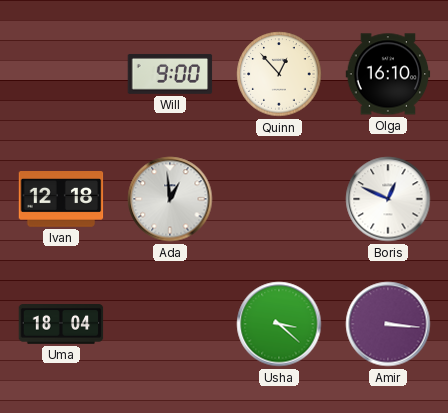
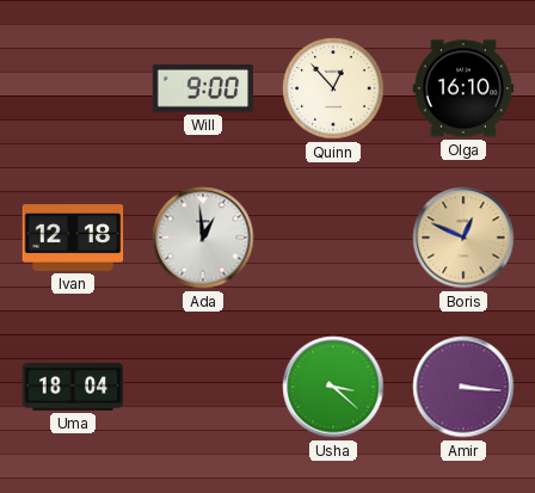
Boris dial: white -> champagne
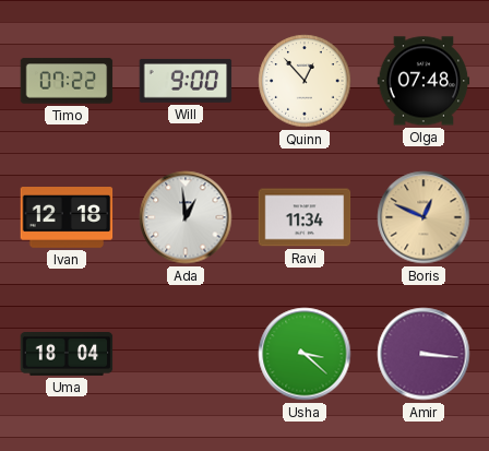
Timo: none -> 07:22
Olga: 16:10 -> 07:48
Ravi: none -> 11:34
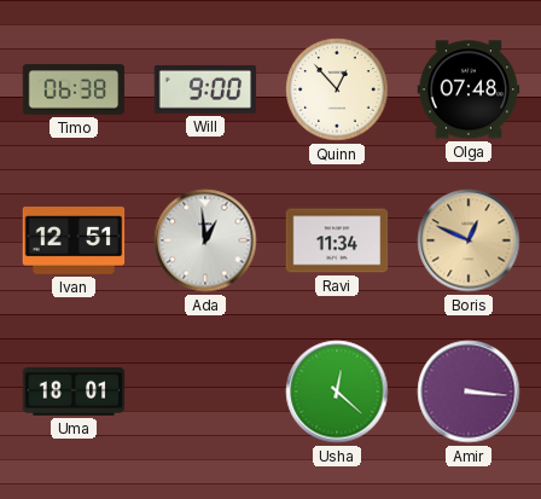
Timo: 07:22 -> 06:38
Ivan: 12:18 -> 12:51
Uma: 18:04 -> 18:01
Usha: 3:22 -> 12:22
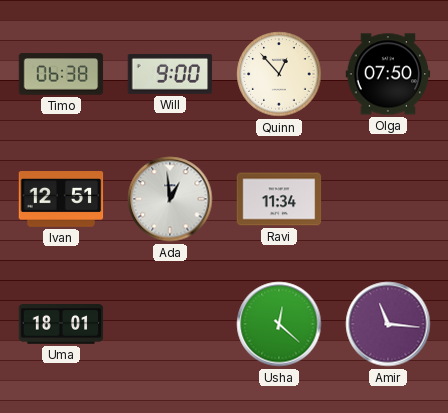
Olga: 07:48 -> 07:50
Boris: 12:49 -> none
Amir: 3:16 -> 11:16
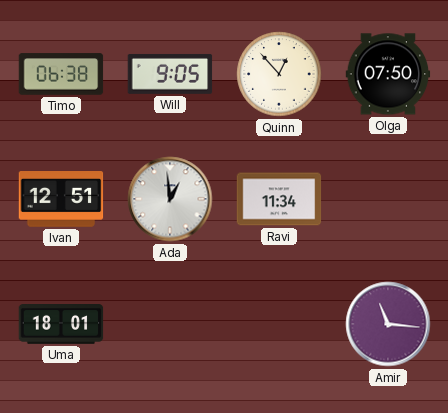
Will: 9:00 -> 9:05
Usha: 12:22 -> none
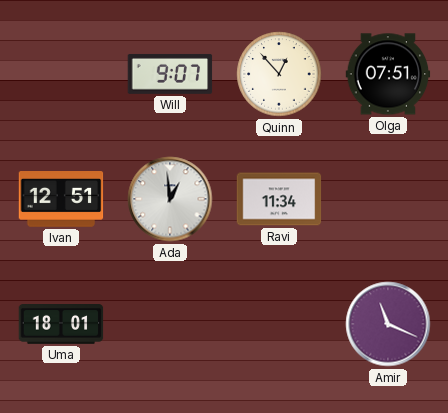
Timo: 06:38 -> none
Will: 9:05 -> 9:07
Olga: 07:50 -> 07:51
Amir: 11:16 -> 11:19
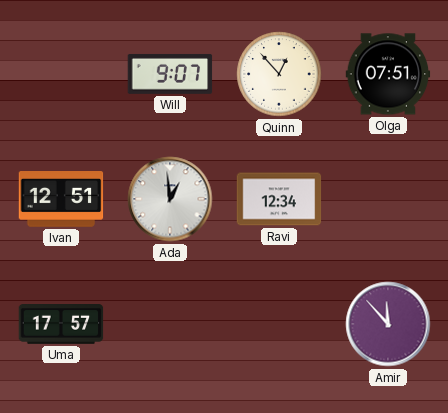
Ravi: 11:34 -> 12:34
Uma: 18:01 -> 17:57
Amir: 11:19 -> 11:53
